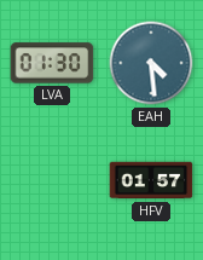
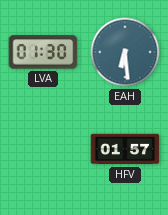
EAH: 4:29 -> 6:29
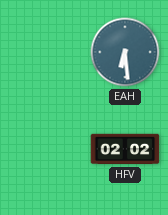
LVA: 01:30 -> none
HFV: 01:57 -> 02:02
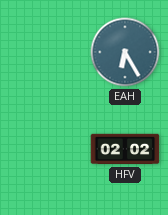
EAH: 6:29 -> 6:25
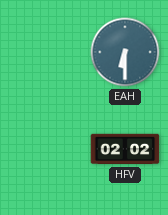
EAH: 6:25 -> 6:30
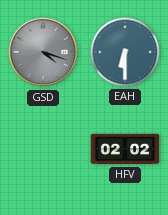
GSD: none -> 4:18
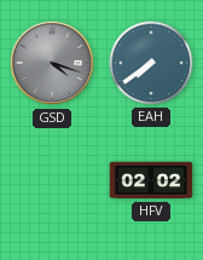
EAH: 6:30 -> 7:39
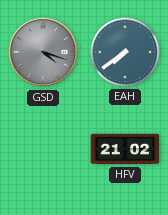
HFV: 02:02 -> 21:02
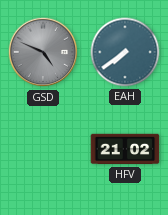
GSD: 4:18 -> 4:49
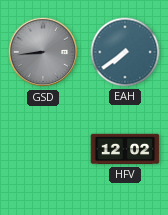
GSD: 4:49 -> 8:44
HFV: 21:02 -> 12:02
